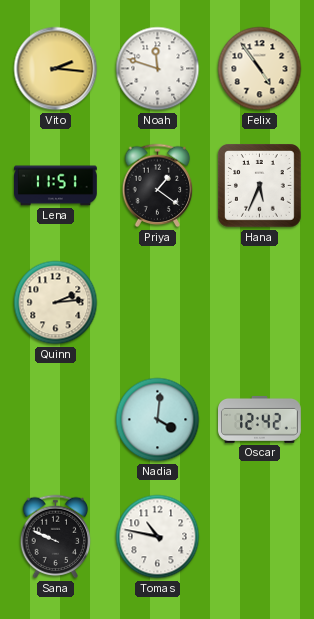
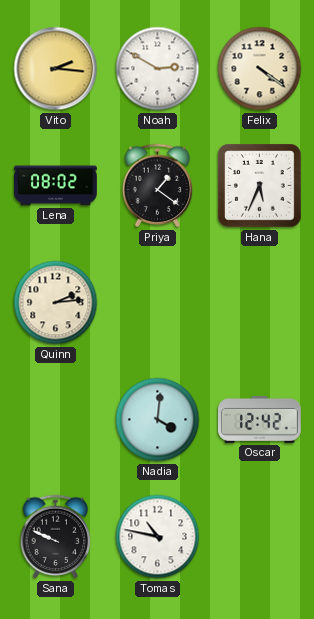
Noah: 11:48 -> 2:50
Felix: 4:54 -> 4:21
Lena: 11:51 -> 08:02
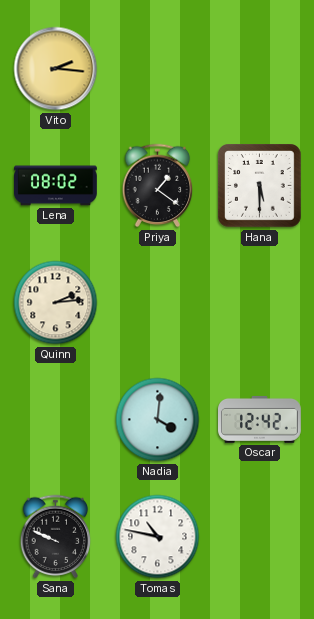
Noah: 2:50 -> none
Felix: 4:21 -> none
Hana: 5:34 -> 5:30
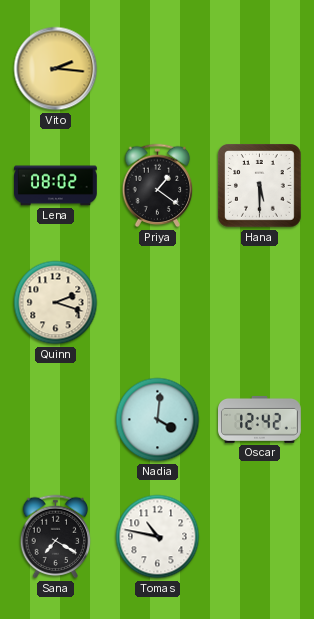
Quinn: 2:14 -> 2:18
Sana: 9:49 -> 7:20
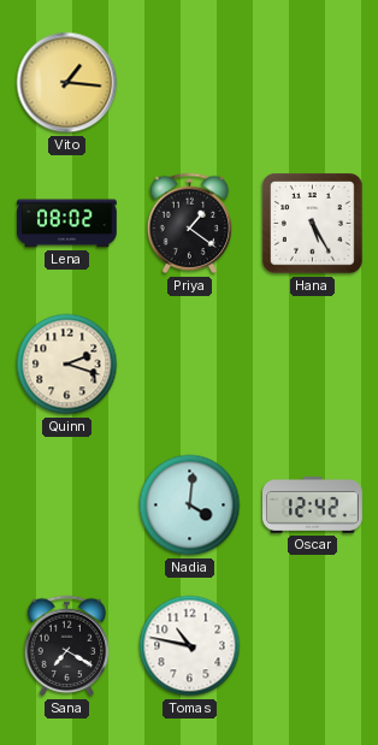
Vito: 2:16 -> 1:16
Hana: 5:30 -> 5:25
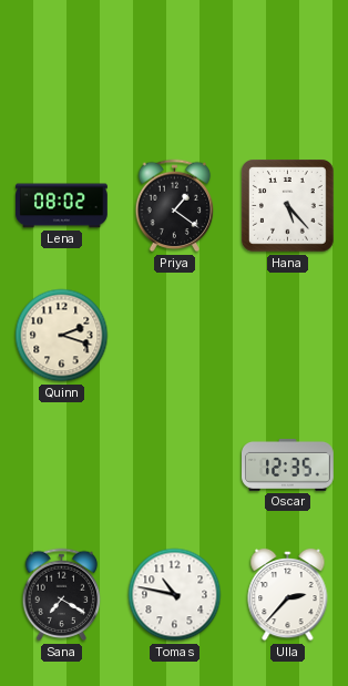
Vito: 1:16 -> none
Hana: 5:25 -> 5:23
Nadia: 4:01 -> none
Oscar: 12:42 -> 12:35
Ulla: none -> 2:37
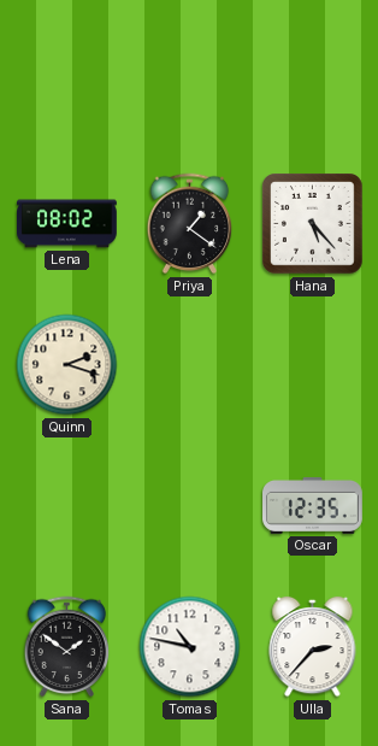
Sana: 7:20 -> 1:51
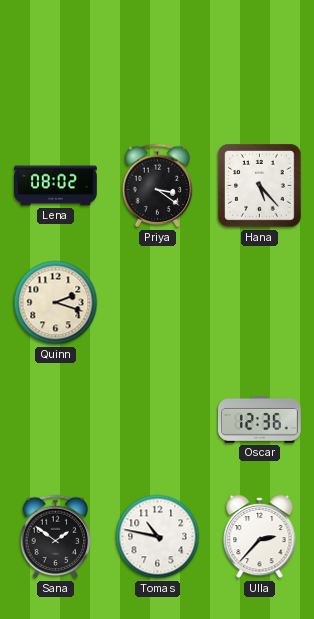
Priya: 1:21 -> 3:21
Oscar: 12:35 -> 12:36
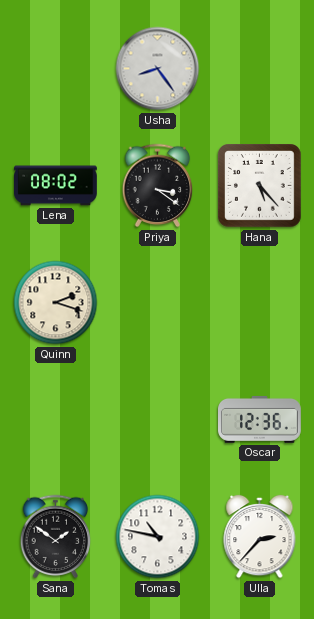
Usha: none -> 8:24
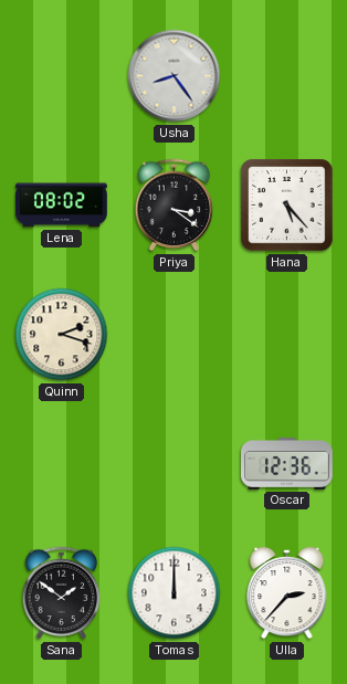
Tomas: 10:47 -> 12:00
